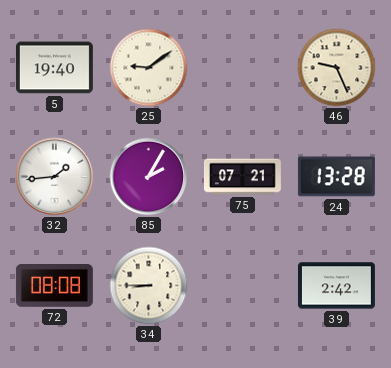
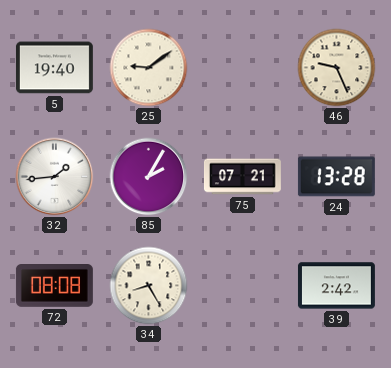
34: 8:45 -> 8:25
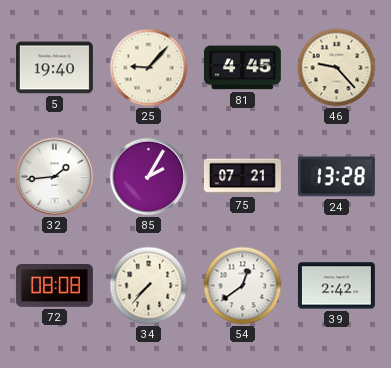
25: 9:09 -> 9:07
81: none -> 4:45
46: 9:26 -> 9:23
34: 8:25 -> 7:37
54: none -> 12:39
